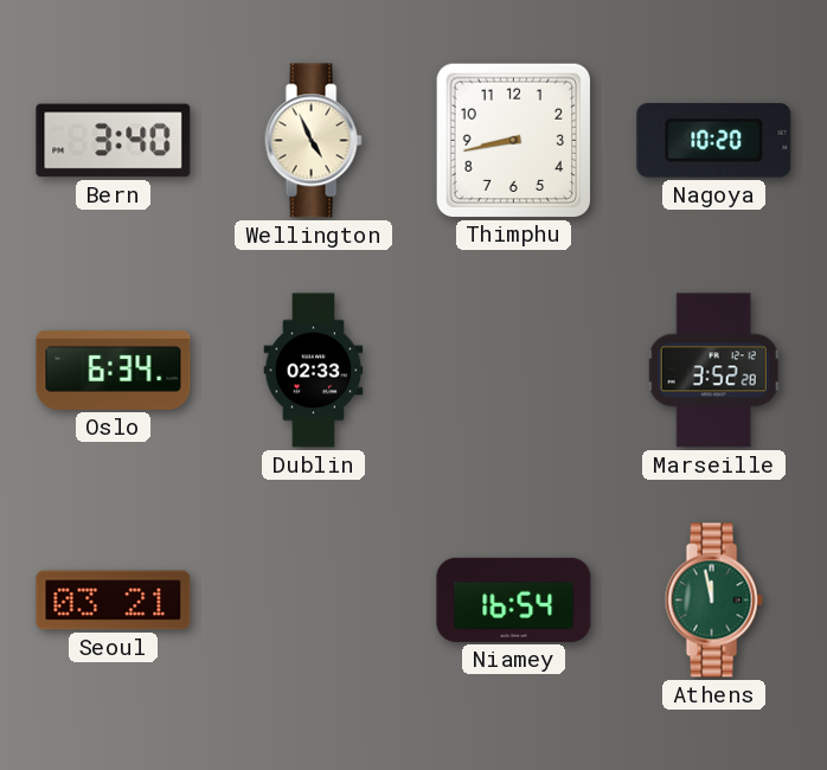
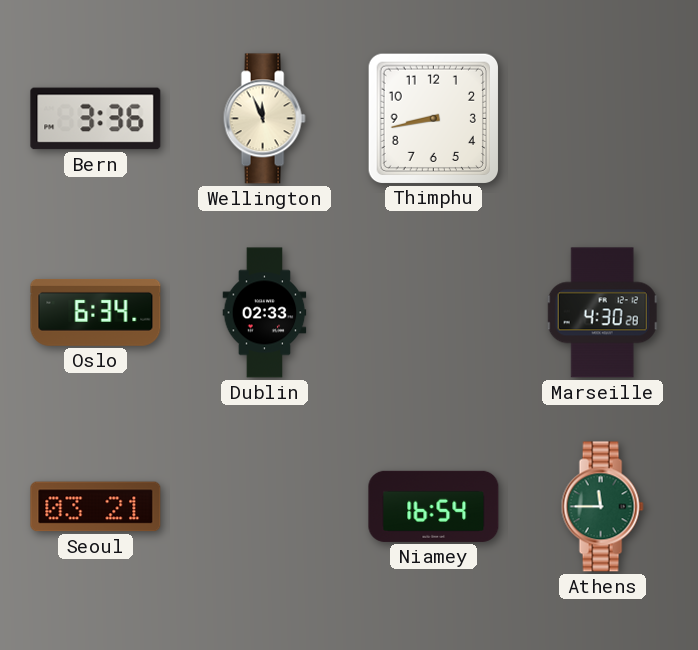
Bern: 3:40 -> 3:36
Wellington: 4:56 -> 11:56
Nagoya: 10:20 -> none
Marseille: 3:52 -> 4:30
Athens: 11:58 -> 11:45
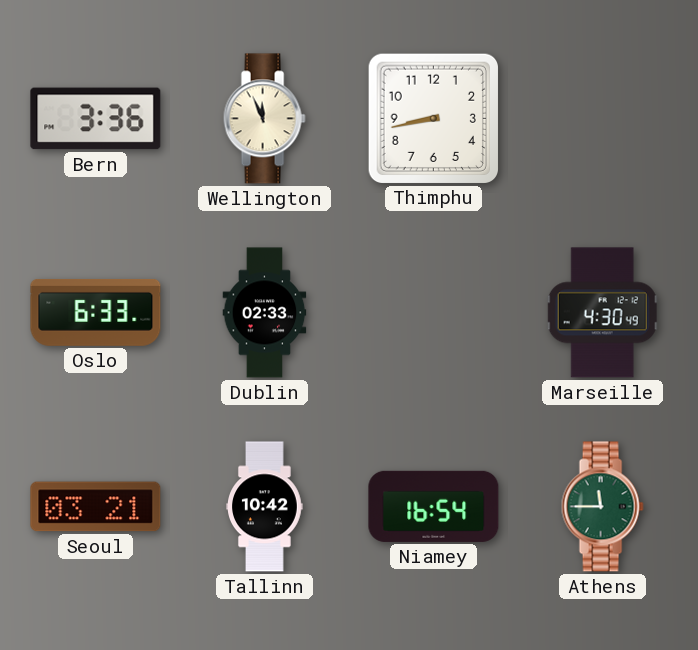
Oslo: 6:34 -> 6:33
Marseille: 4:30:28 -> 4:30:49
Tallinn: none -> 10:42
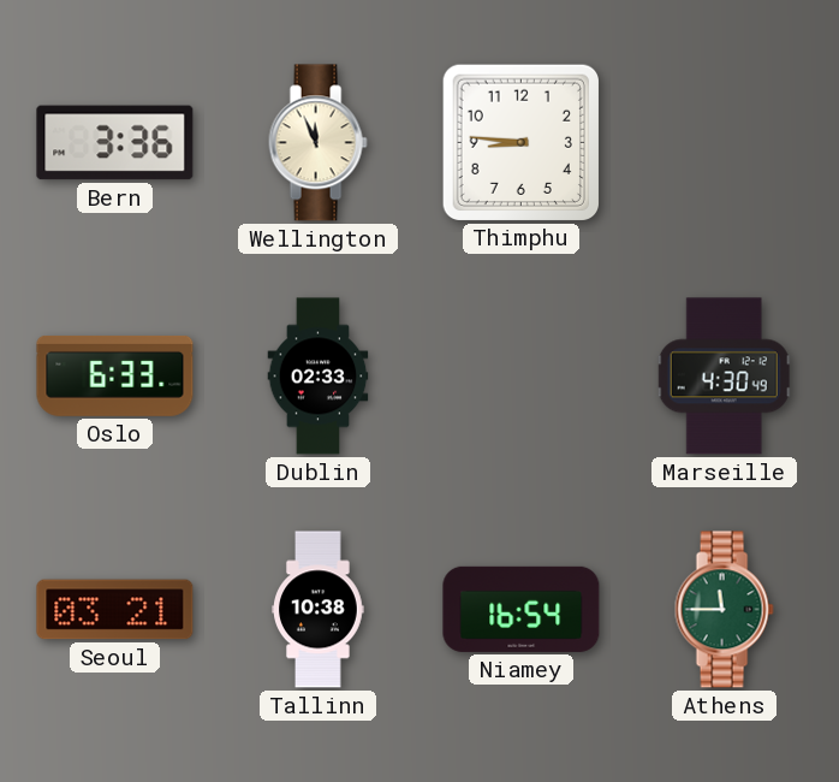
Thimphu: 8:43 -> 8:46
Tallinn: 10:42 -> 10:38
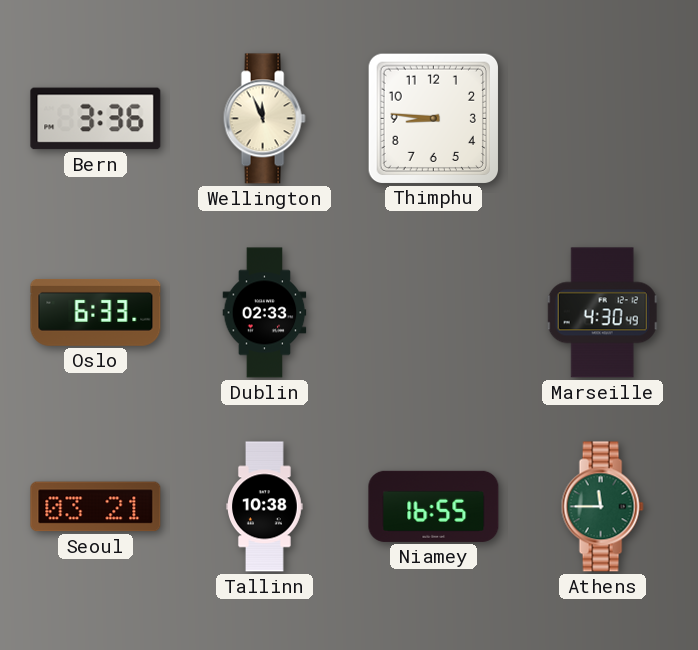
Niamey: 16:54 -> 16:55
